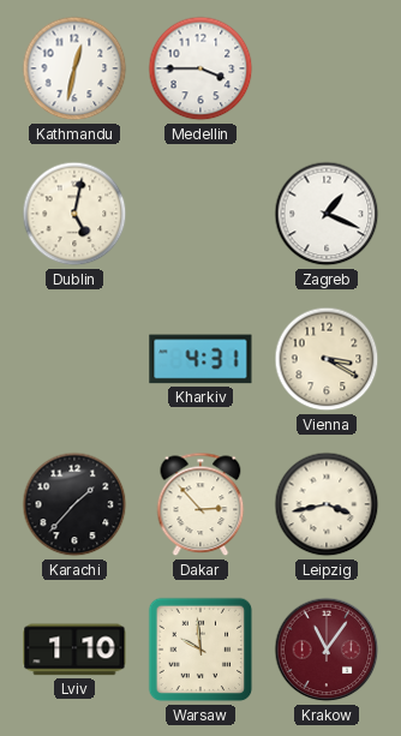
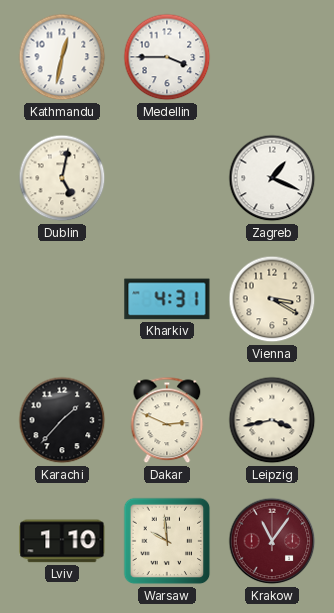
Dakar: 2:53 -> 2:49
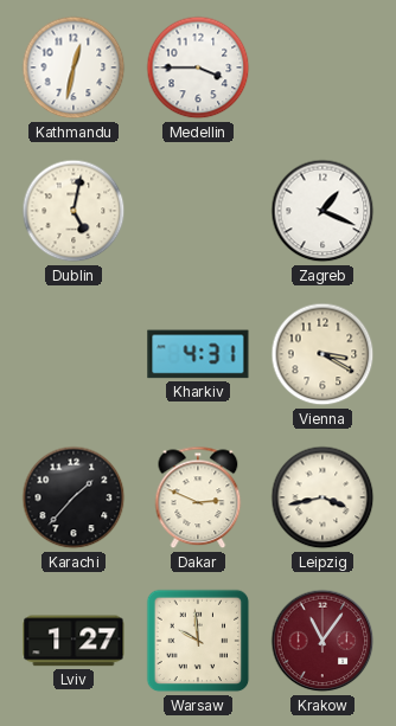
Lviv: 1:10 -> 1:27
